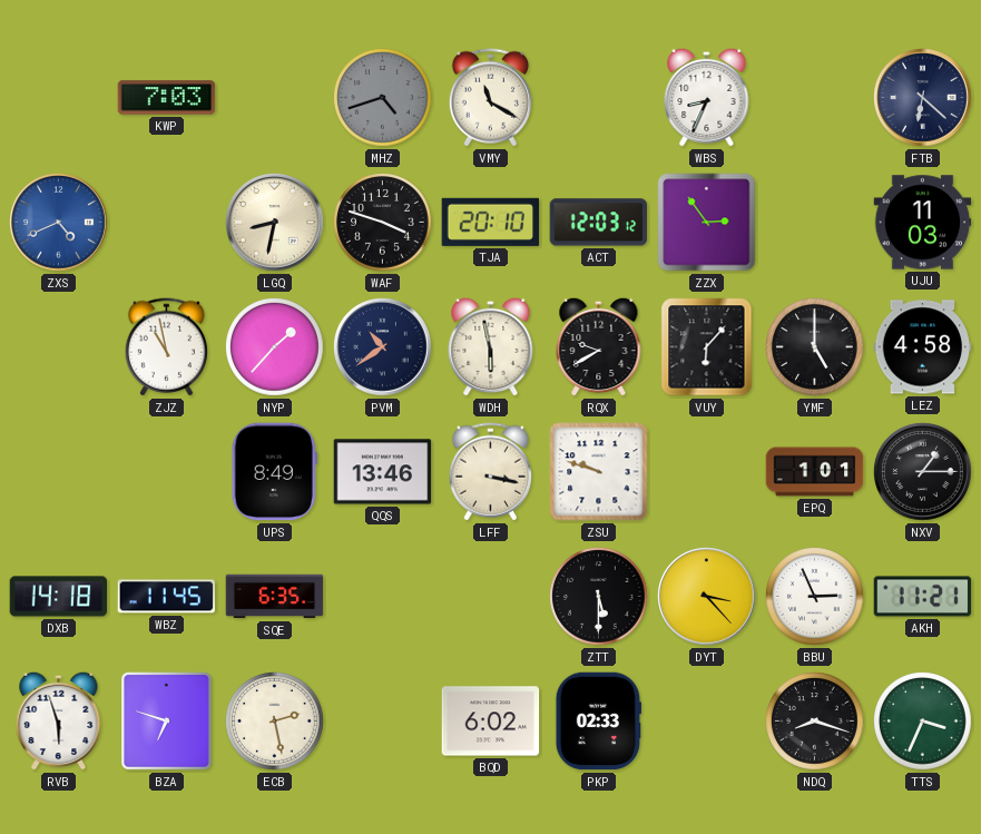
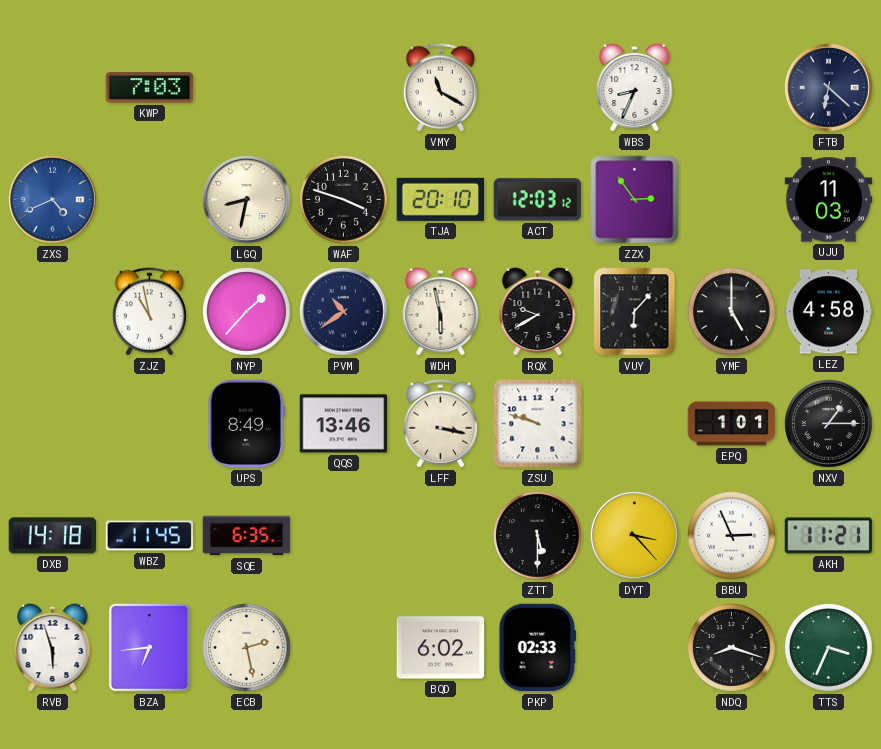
MHZ: 4:42 -> none
BZA: 6:48 -> 6:44
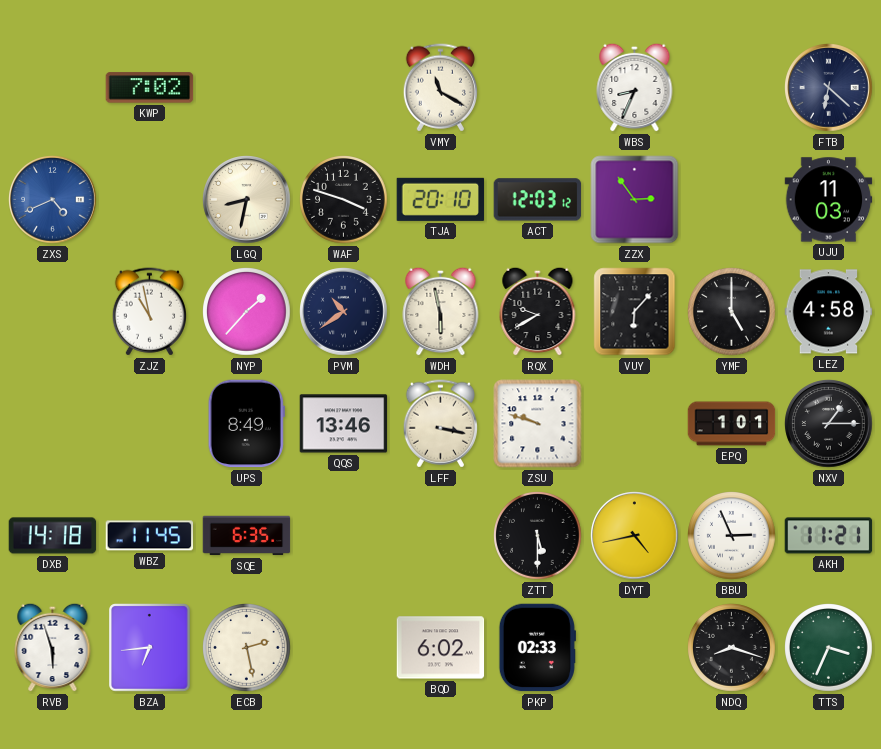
KWP: 7:03 -> 7:02
DYT: 3:23 -> 4:43
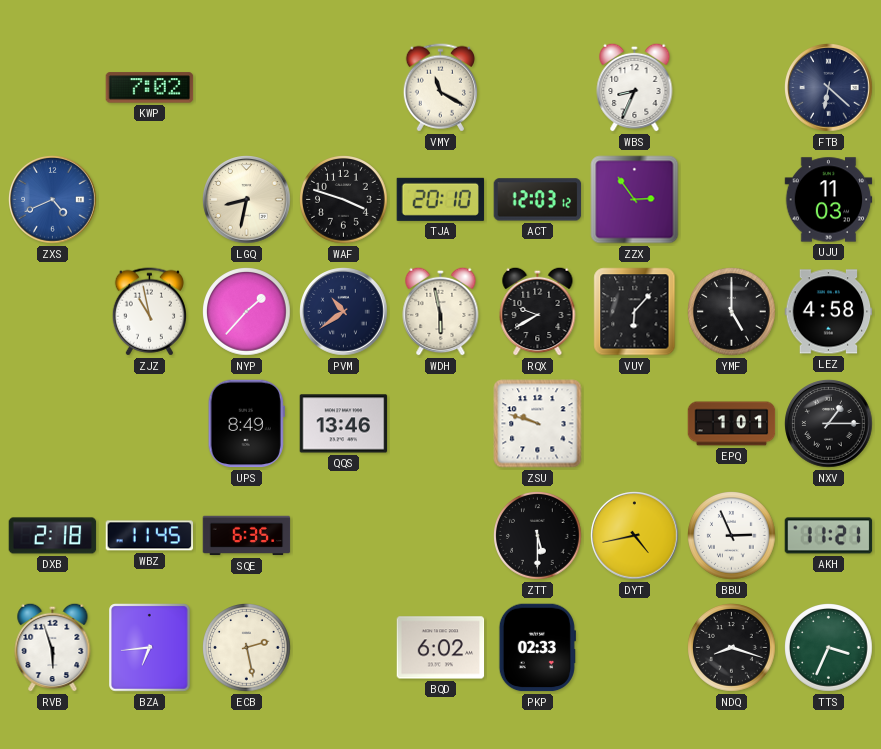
LFF: 3:17 -> none
DXB: 14:18 -> 2:18
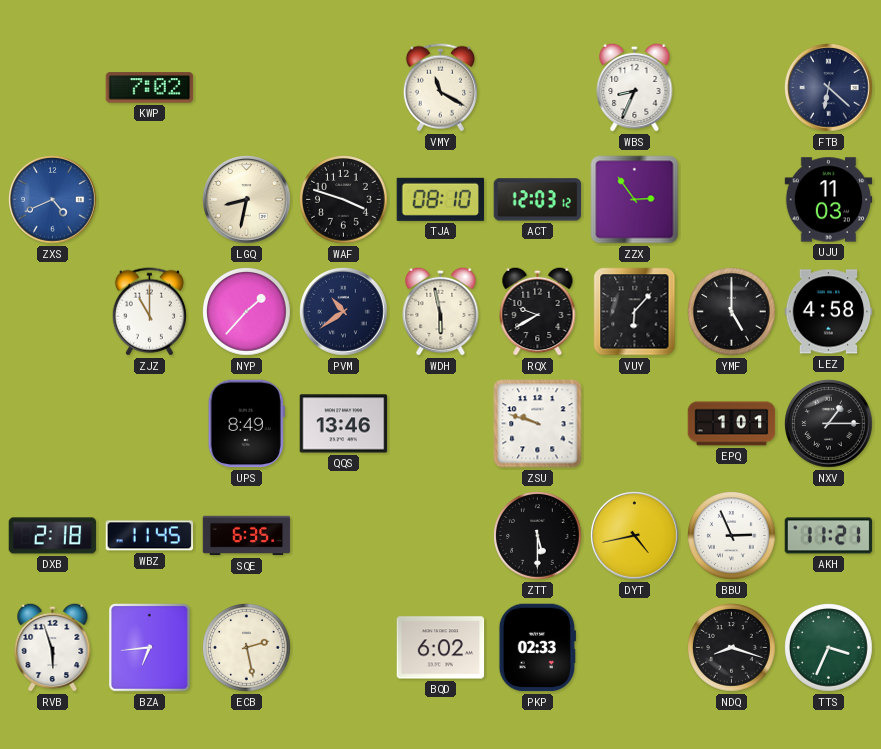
TJA: 20:10 -> 08:10
ZJZ: 10:58 -> 11:00
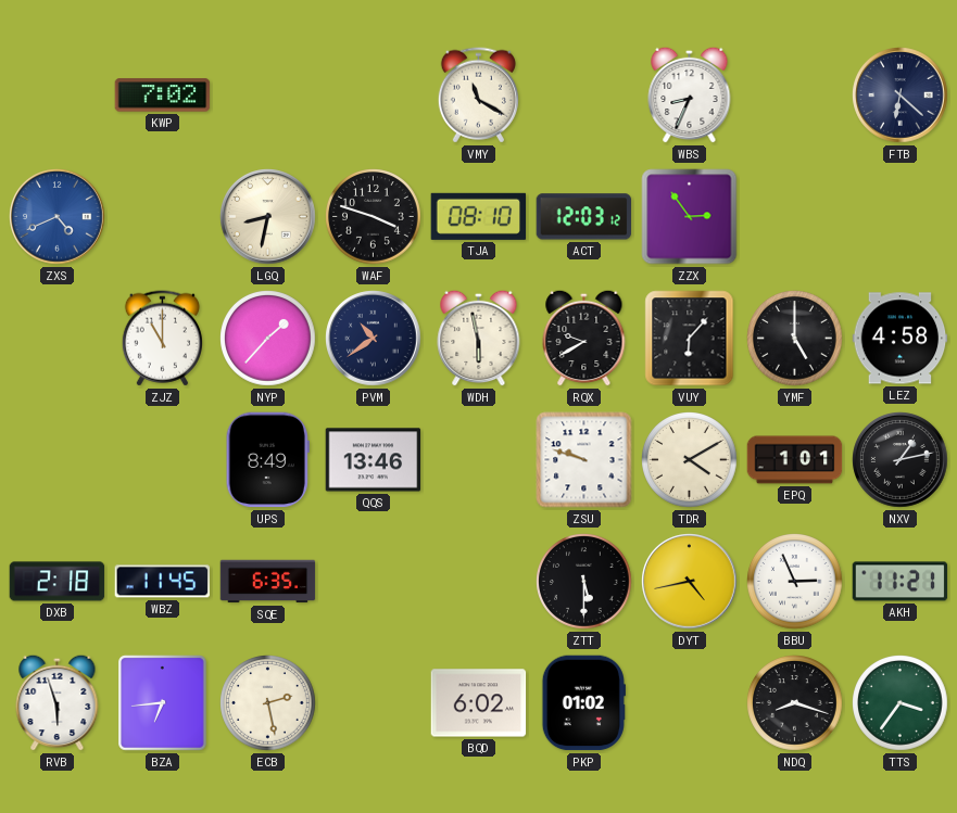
UJU: 11:03 -> none
TDR: none -> 4:10
NXV: 1:15 -> 1:13
PKP: 02:33 -> 01:02
TTS: 3:34 -> 3:36
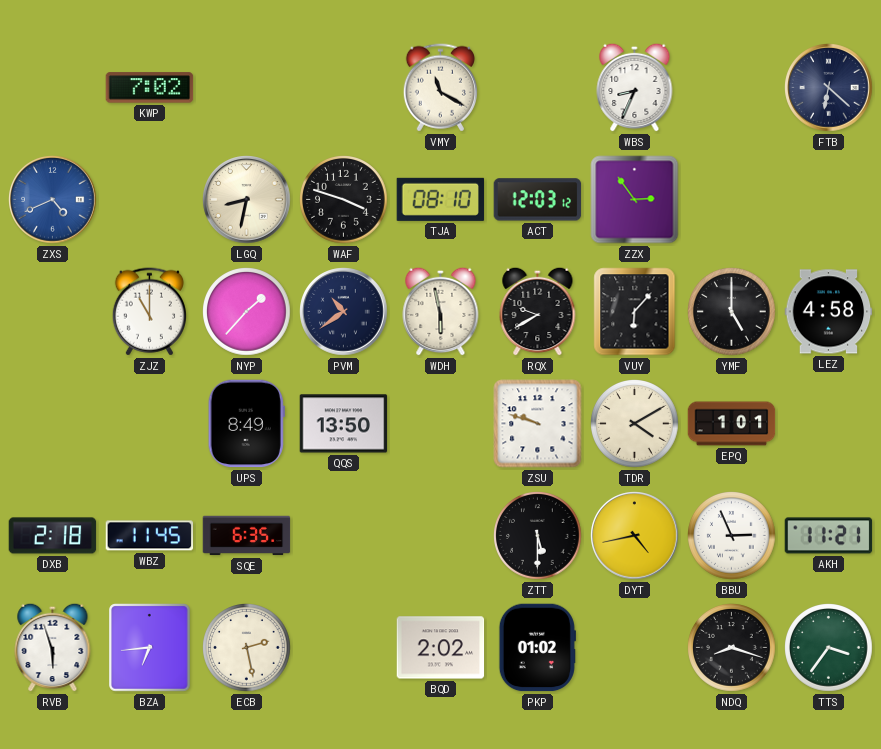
QQS: 13:46 -> 13:50
NXV: 1:13 -> none
BQD: 6:02 -> 2:02
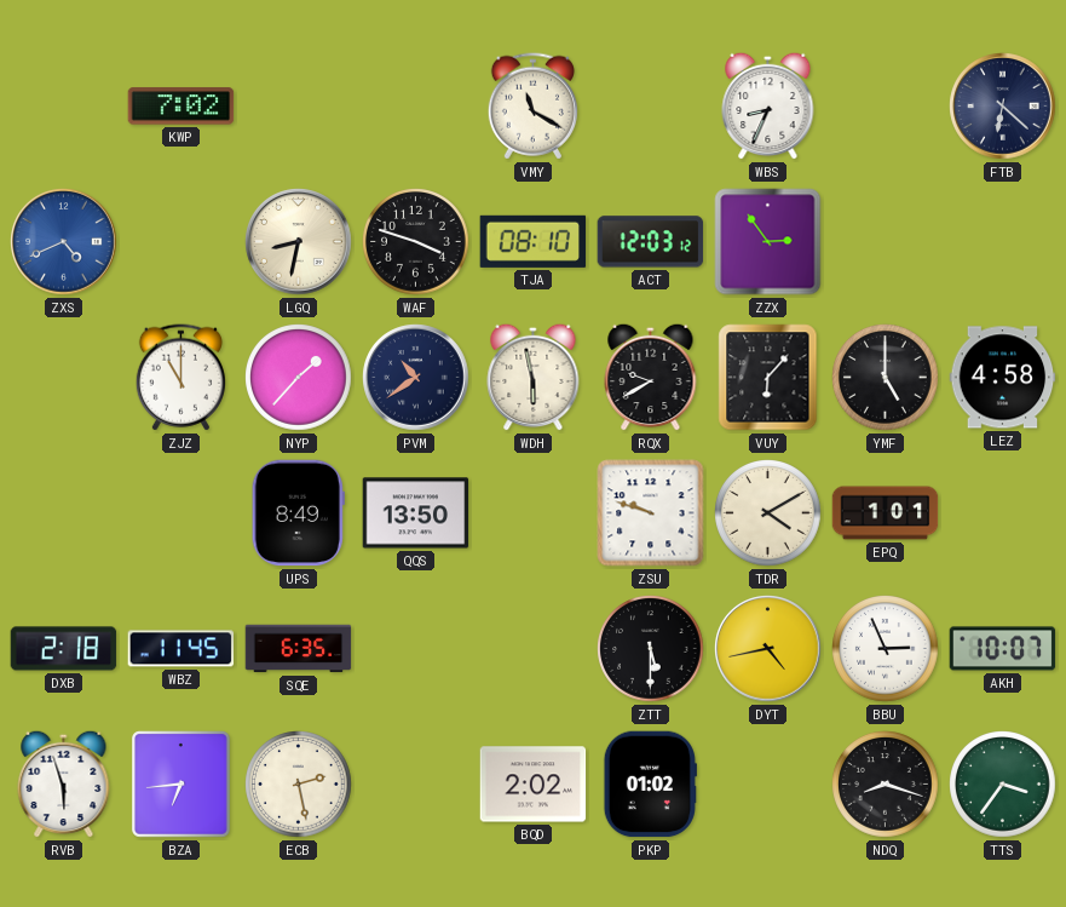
AKH: 11:21 -> 10:07
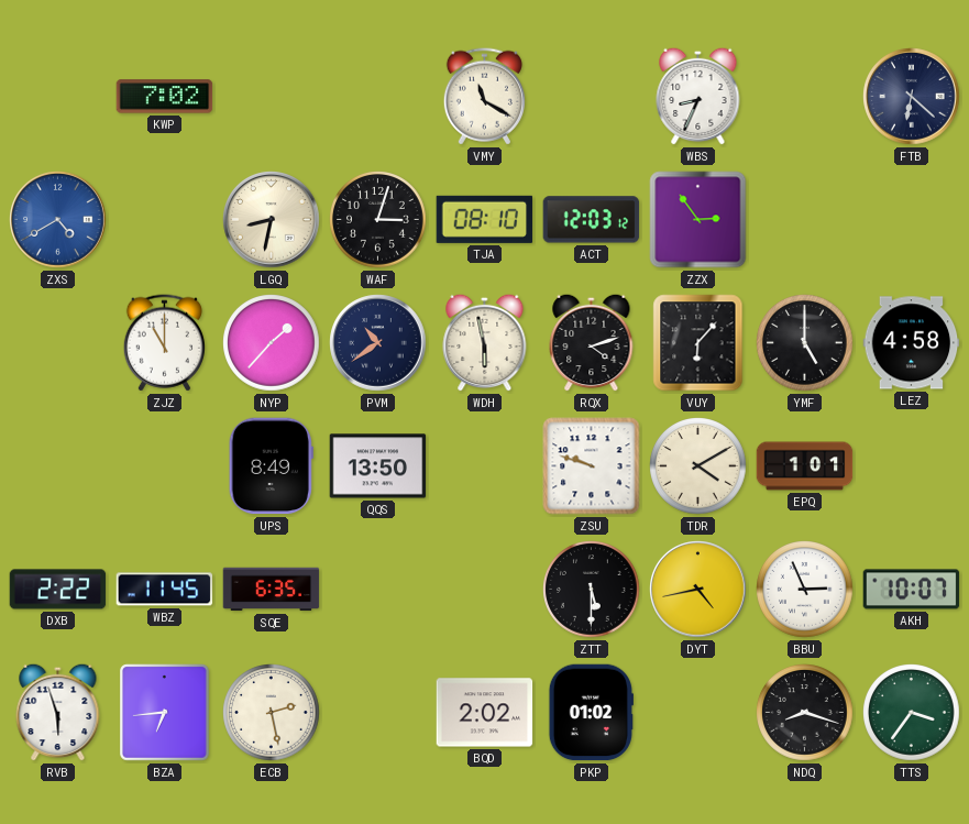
ZXS: 4:41 -> 4:40
WAF: 3:48 -> 3:03
RQX: 9:40 -> 4:12
DXB: 2:18 -> 2:22
